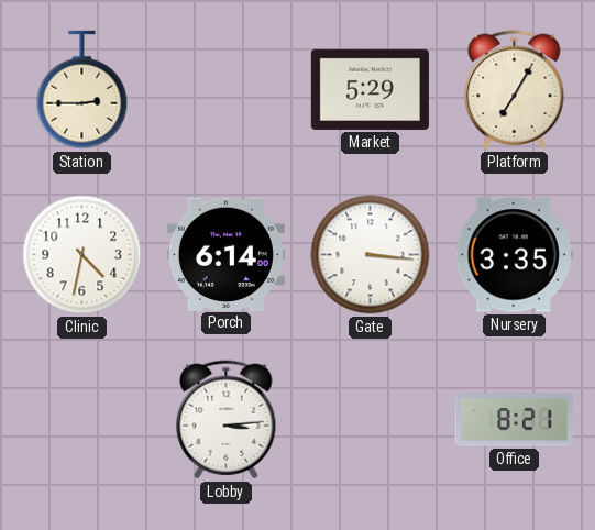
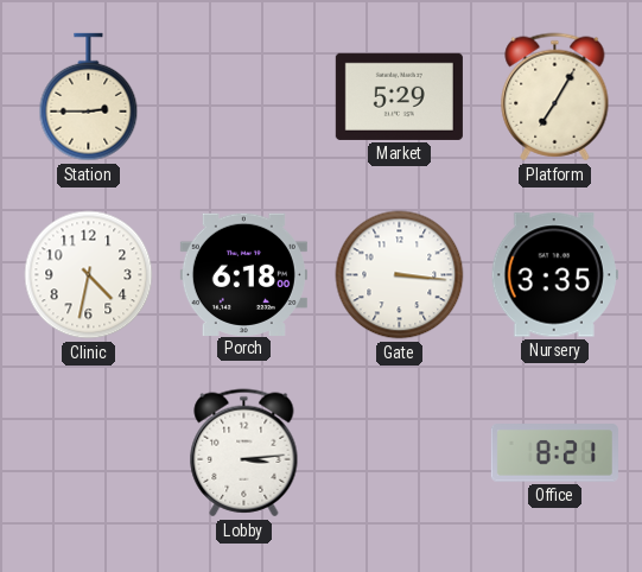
Porch: 6:14 -> 6:18
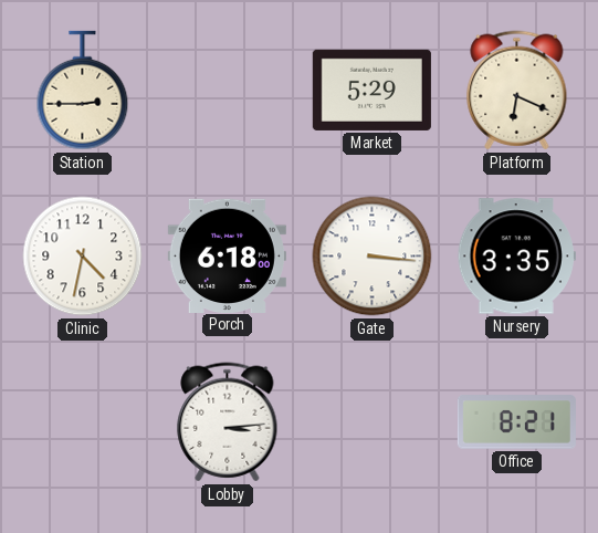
Platform: 7:05 -> 6:19
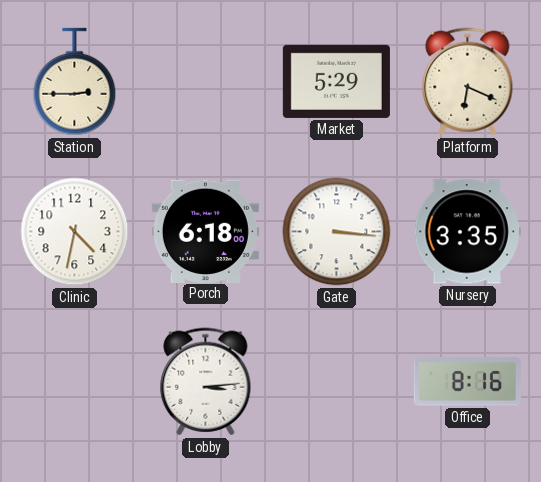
Office: 8:21 -> 8:16
